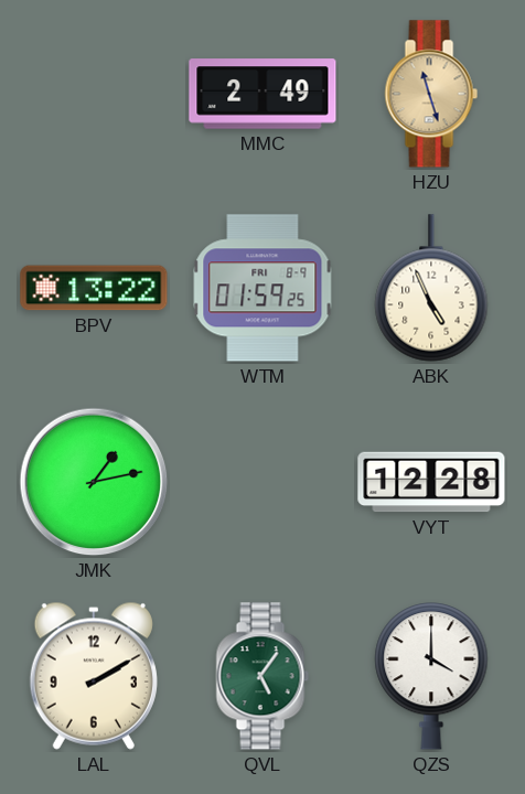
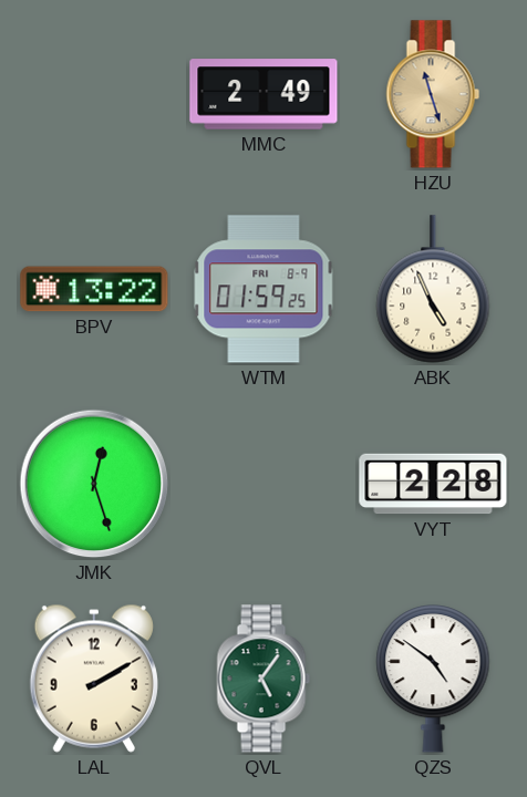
JMK: 1:13 -> 12:27
VYT: 12:28 -> 2:28
QZS: 4:00 -> 4:51
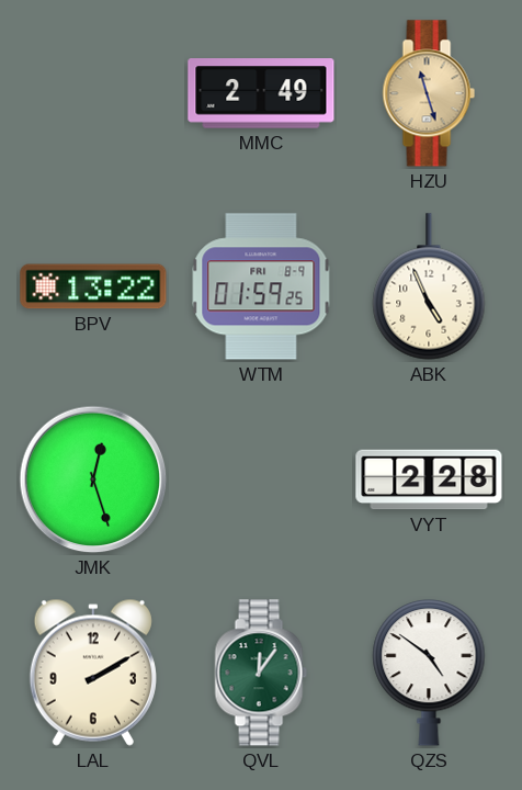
QVL: 5:06 -> 12:06
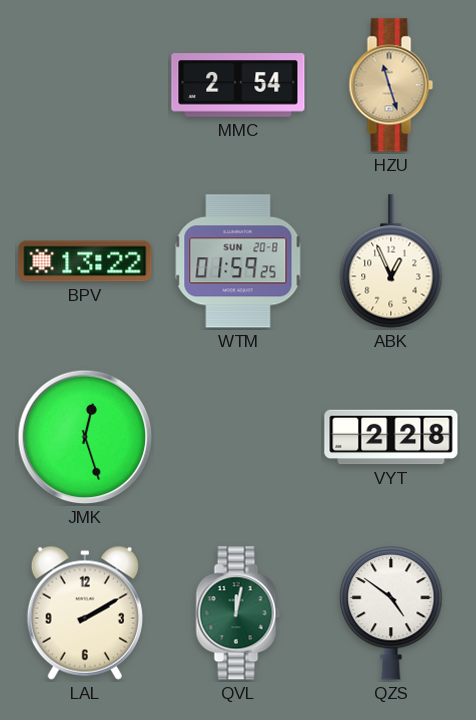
MMC: 2:49 -> 2:54
WTM date: FRI 8-9 -> SUN 20-8
ABK: 4:56 -> 12:56
QVL: 12:06 -> 12:02
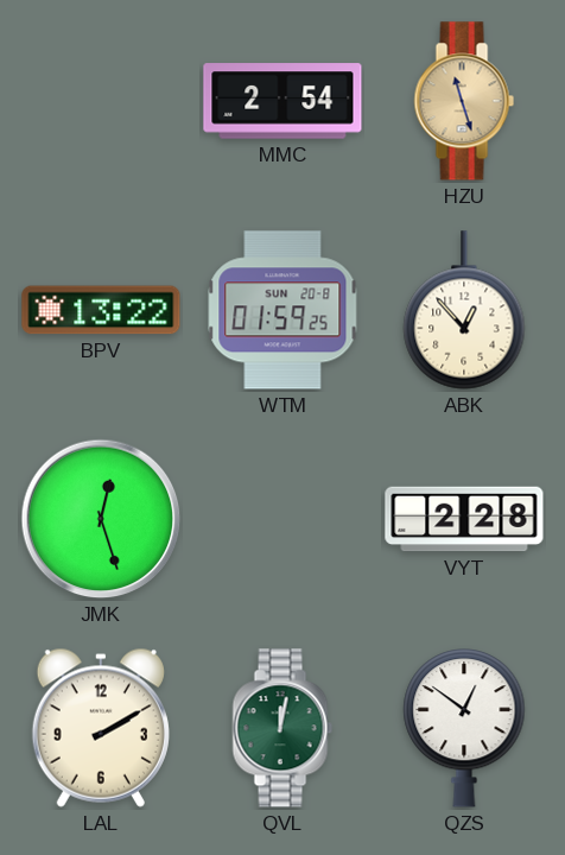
ABK: 12:56 -> 12:53
QZS: 4:51 -> 12:51
